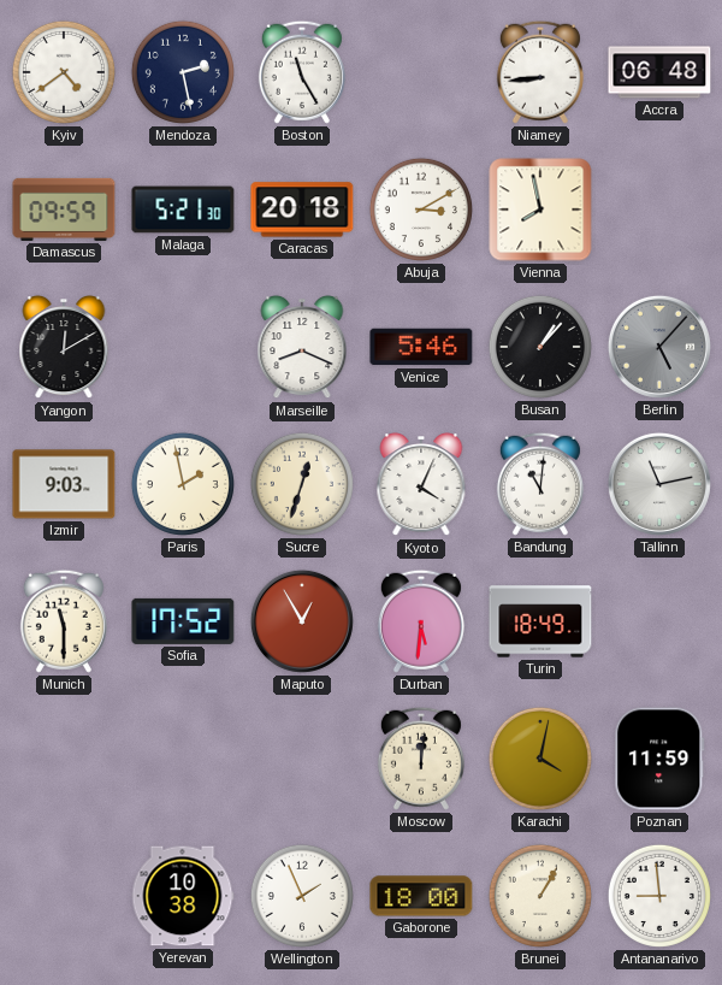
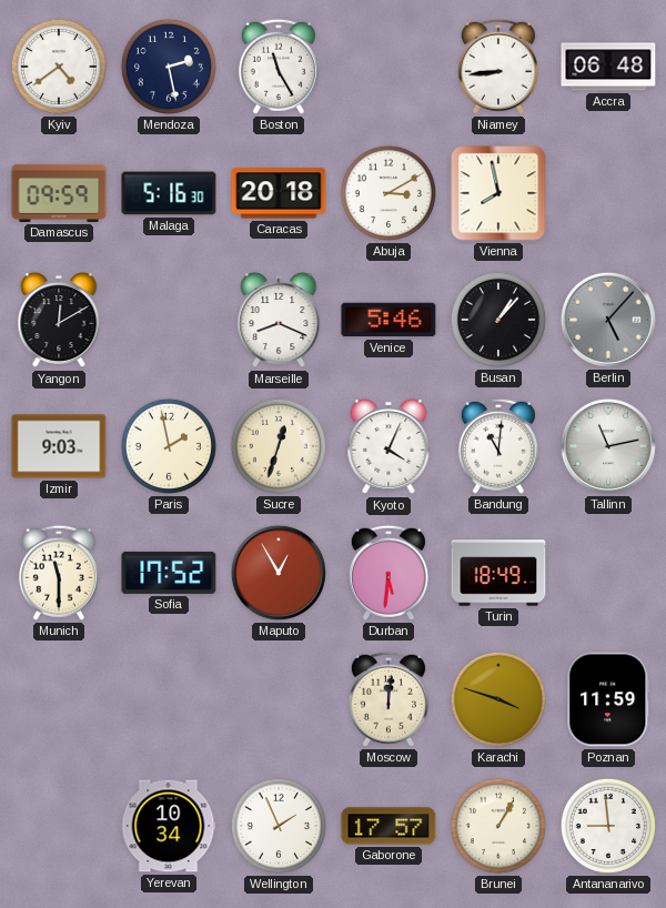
Malaga: 5:21 -> 5:16
Karachi: 4:02 -> 3:48
Yerevan: 10:38 -> 10:34
Gaborone: 18:00 -> 17:57
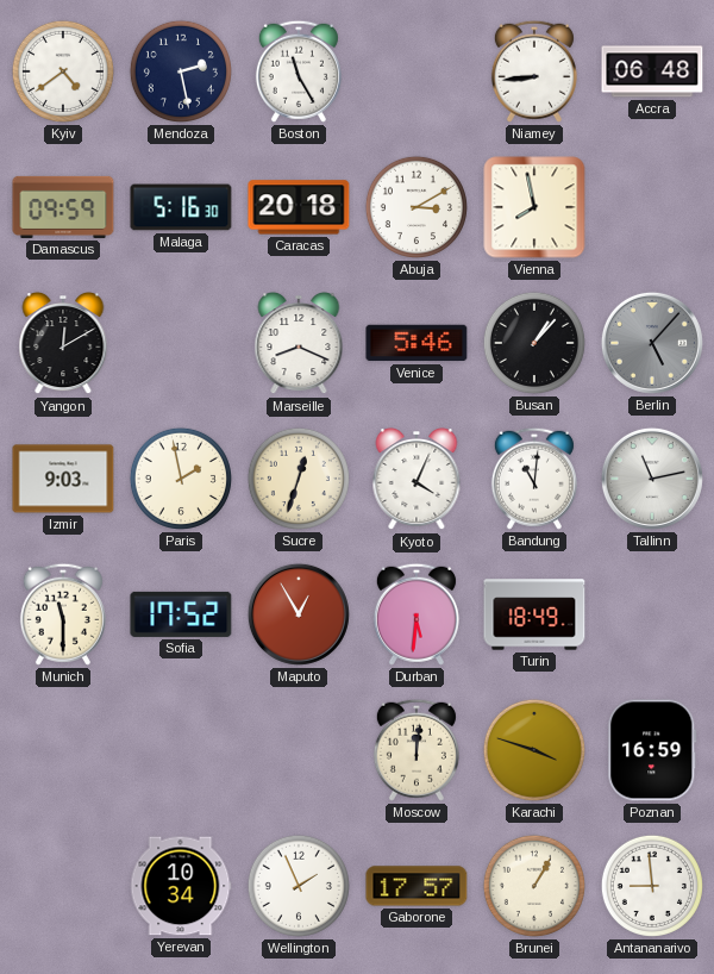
Poznan: 11:59 -> 16:59
